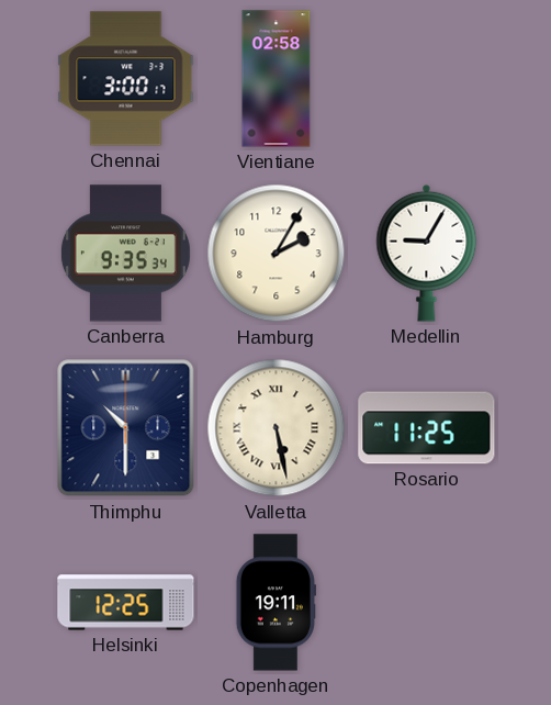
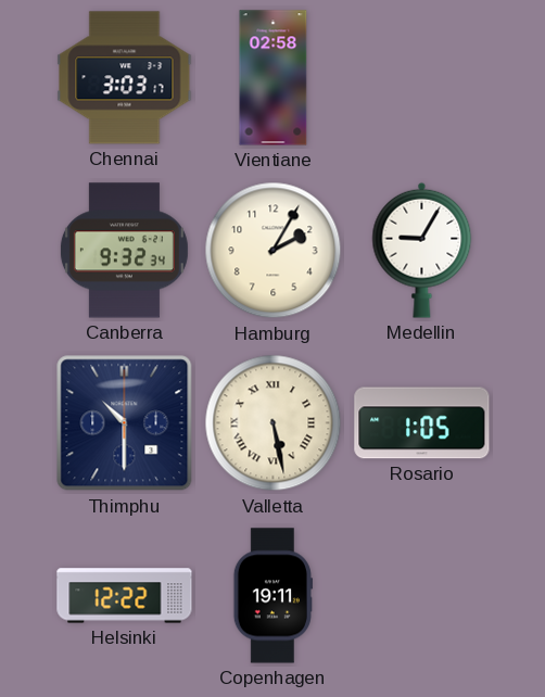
Chennai: 3:00 -> 3:03
Canberra: 9:35 -> 9:32
Rosario: 11:25 -> 1:05
Helsinki: 12:25 -> 12:22
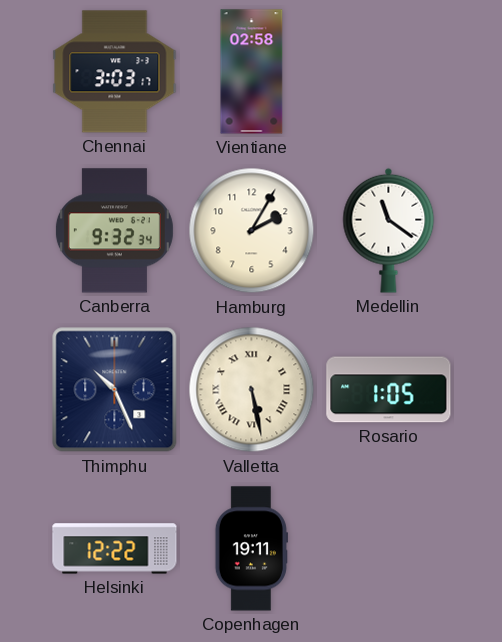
Medellin: 9:05 -> 11:21
Thimphu: 10:30 -> 10:26
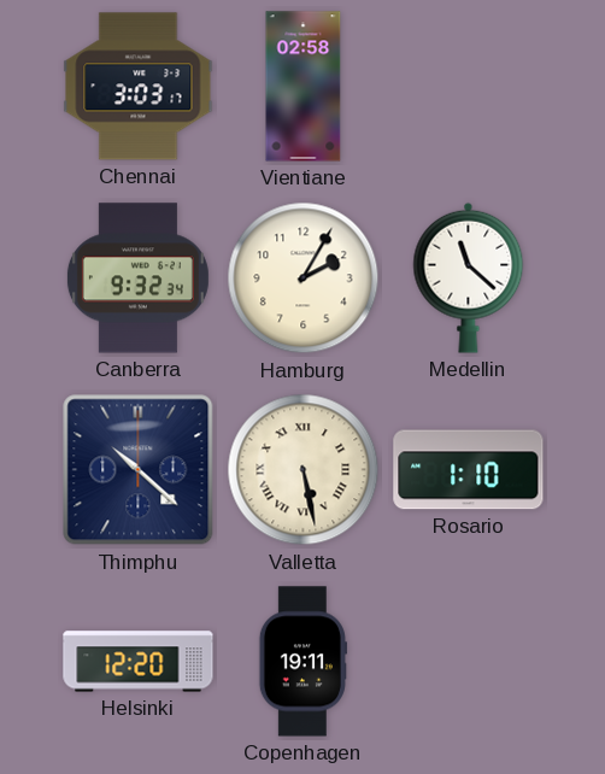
Medellin: 11:21 -> 11:22
Thimphu: 10:26 -> 10:22
Rosario: 1:05 -> 1:10
Helsinki: 12:22 -> 12:20
